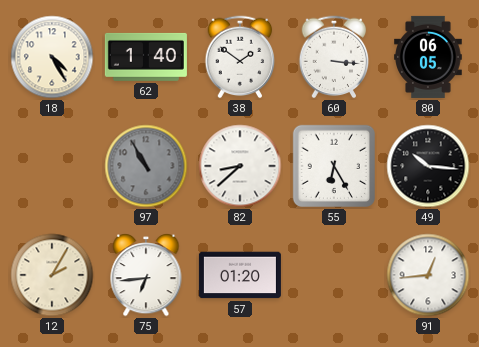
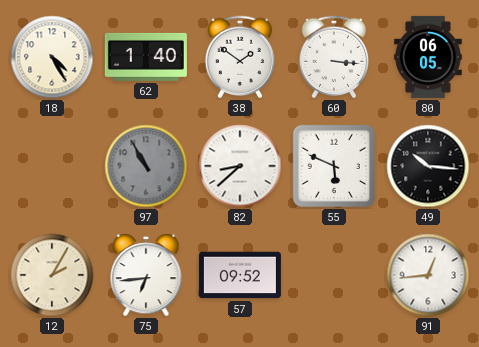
55: 6:25 -> 5:49
57: 01:20 -> 09:52
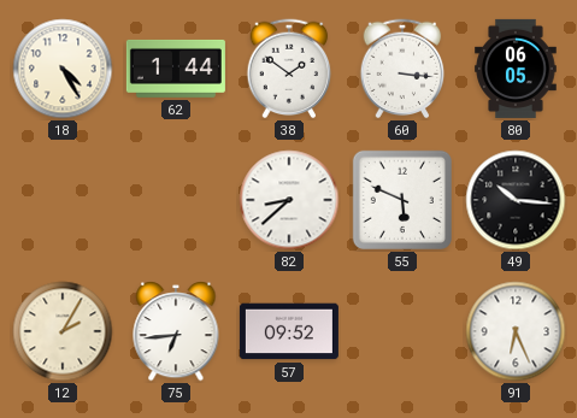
62: 1:40 -> 1:44
97: 10:55 -> none
91: 12:44 -> 6:26
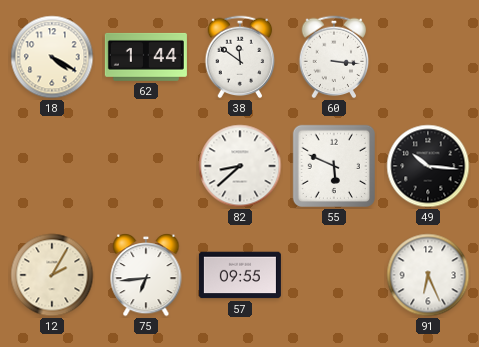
18: 4:25 -> 4:20
38: 1:51 -> 11:51
80: 06:05 -> none
57: 09:52 -> 09:55
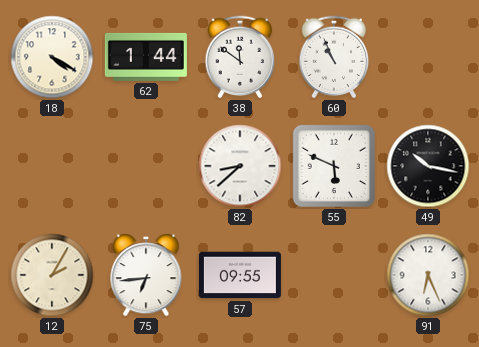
60: 3:16 -> 10:56
49: 10:16 -> 10:17
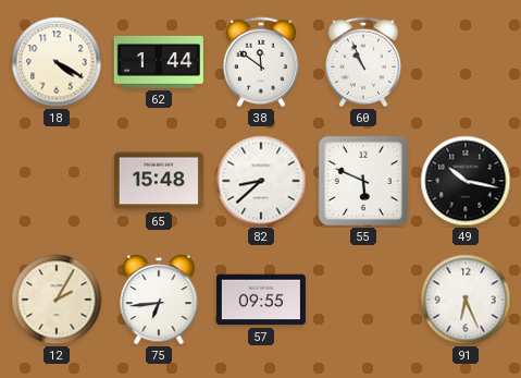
65: none -> 15:48
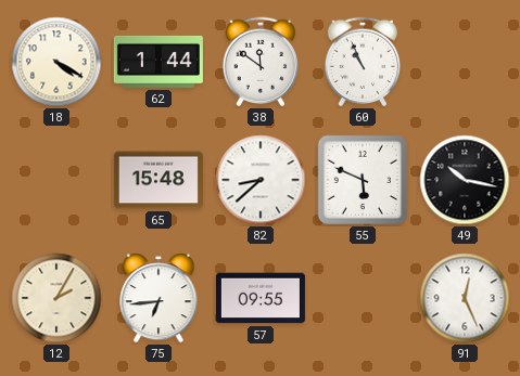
91: 6:26 -> 12:26
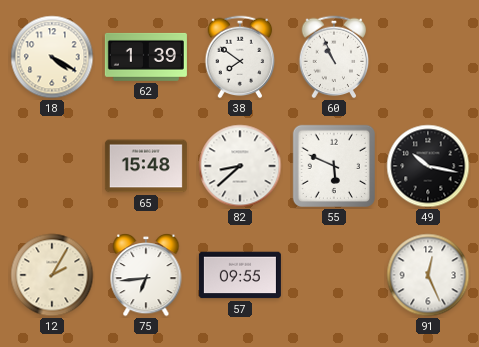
62: 1:44 -> 1:39
38: 11:51 -> 7:51
